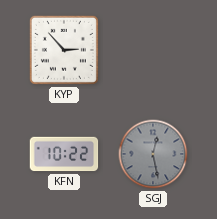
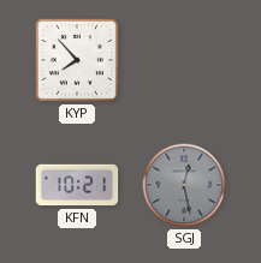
KYP: 2:53 -> 7:53
KFN: 10:22 -> 10:21
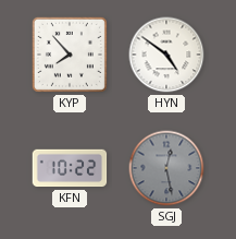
HYN: none -> 4:51
KFN: 10:21 -> 10:22
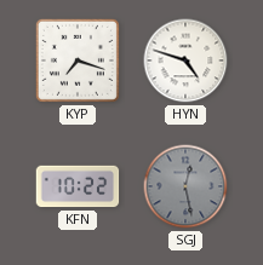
KYP: 7:53 -> 7:18
HYN: 4:51 -> 4:48
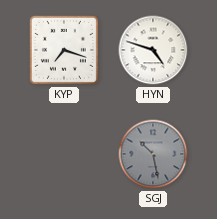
KFN: 10:22 -> none
SGJ: 12:28 -> 10:28
